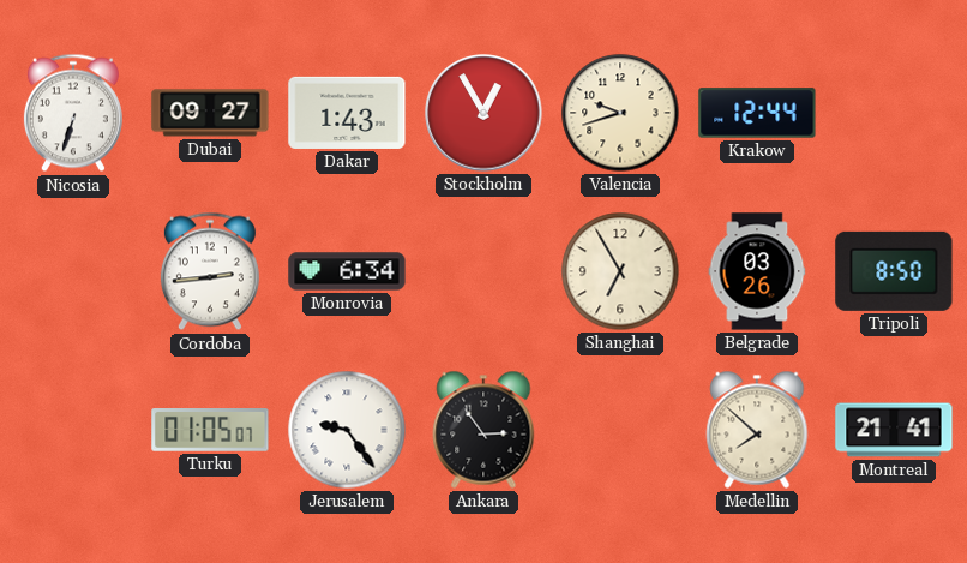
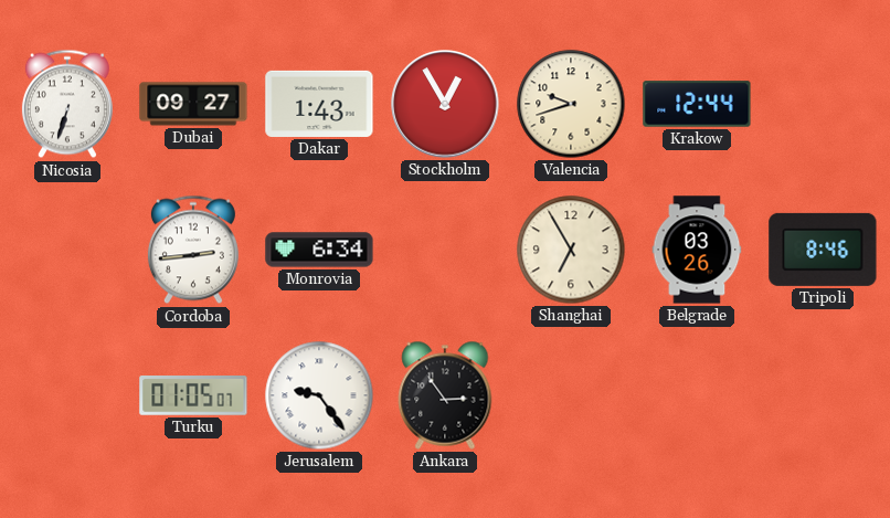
Tripoli: 8:50 -> 8:46
Medellin: 7:52 -> none
Montreal: 21:41 -> none
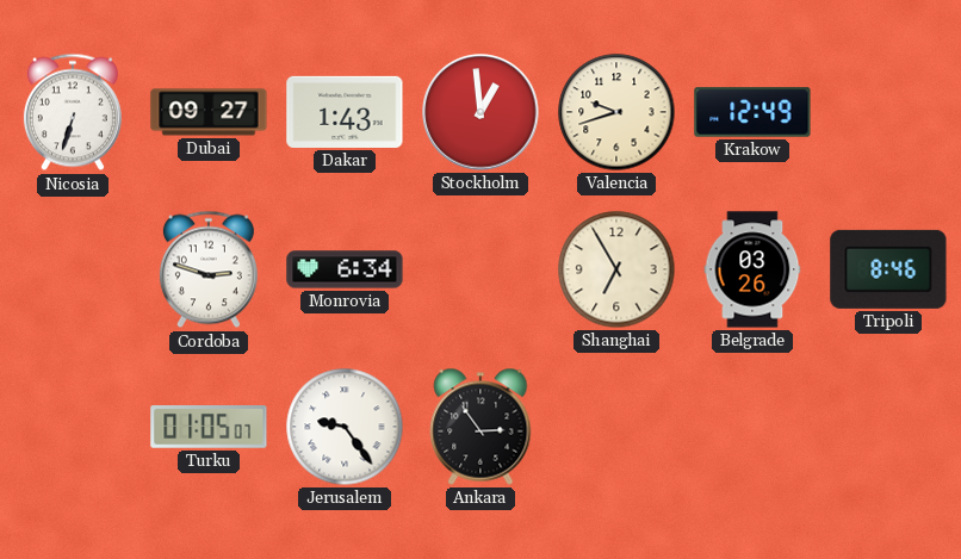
Stockholm: 12:55 -> 12:59
Krakow: 12:44 -> 12:49
Cordoba: 2:44 -> 2:48
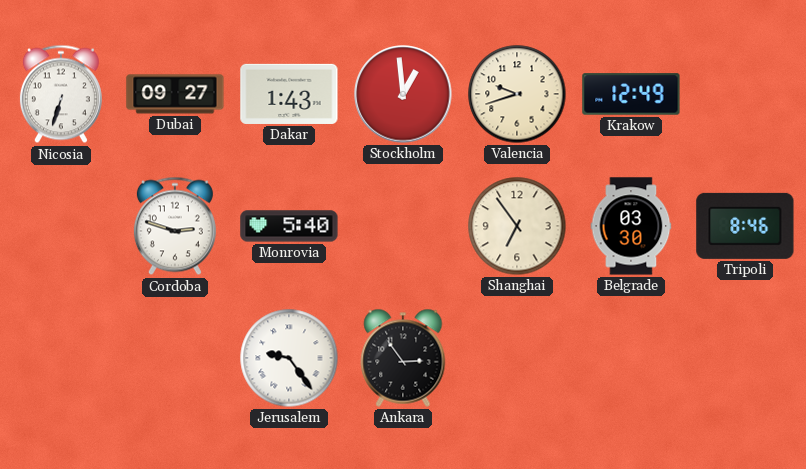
Monrovia: 6:34 -> 5:40
Shanghai: 6:55 -> 6:54
Belgrade: 03:26 -> 03:30
Turku: 01:05 -> none
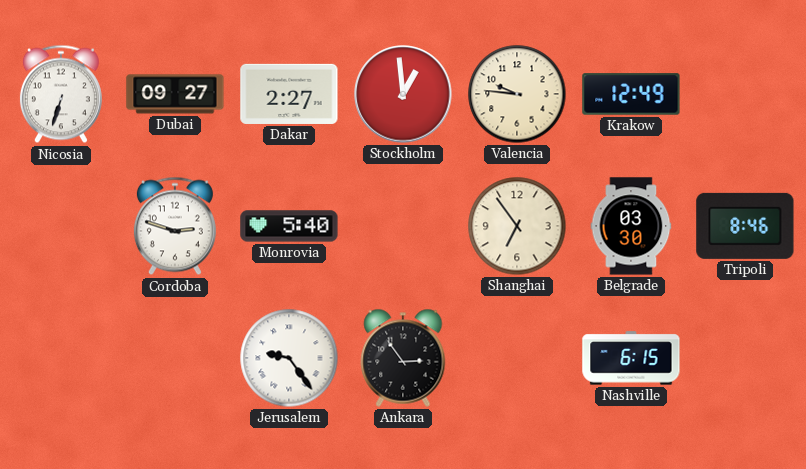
Dakar: 1:43 -> 2:27
Valencia: 9:42 -> 9:46
Nashville: none -> 6:15
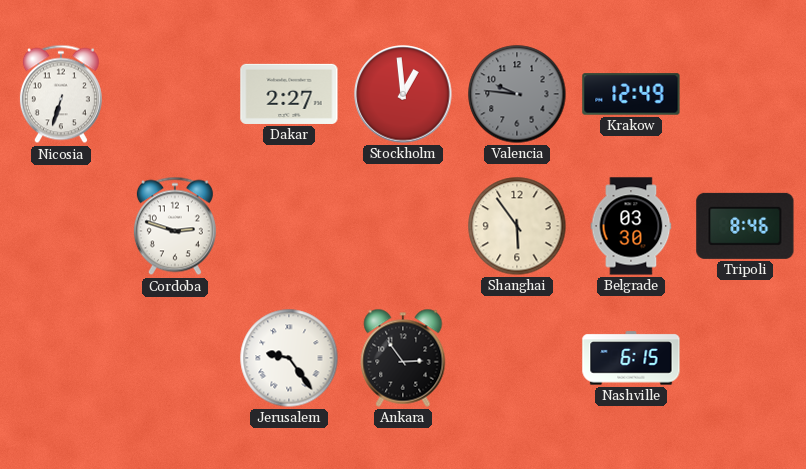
Dubai: 09:27 -> none
Valencia dial: cream -> grey
Monrovia: 5:40 -> none
Shanghai: 6:54 -> 5:54
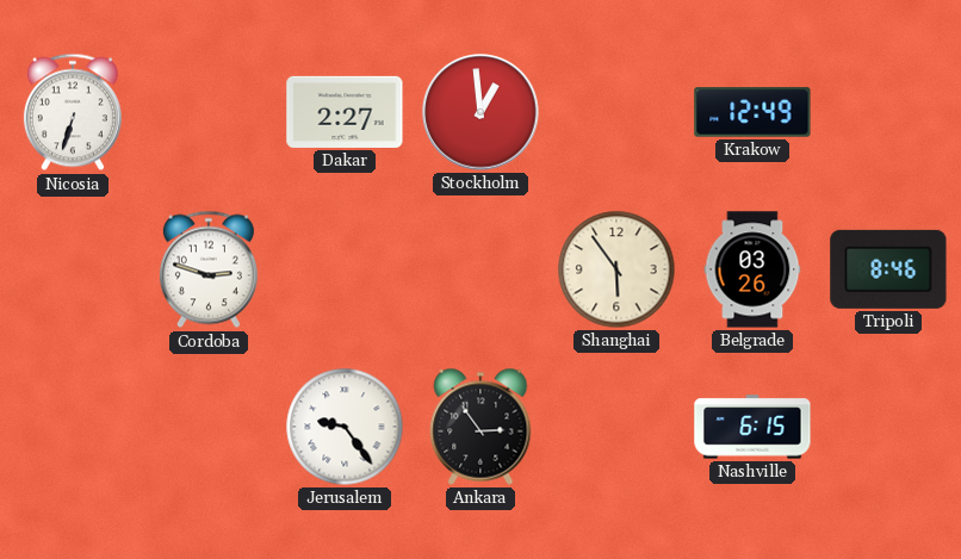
Valencia: 9:46 -> none
Belgrade: 03:30 -> 03:26
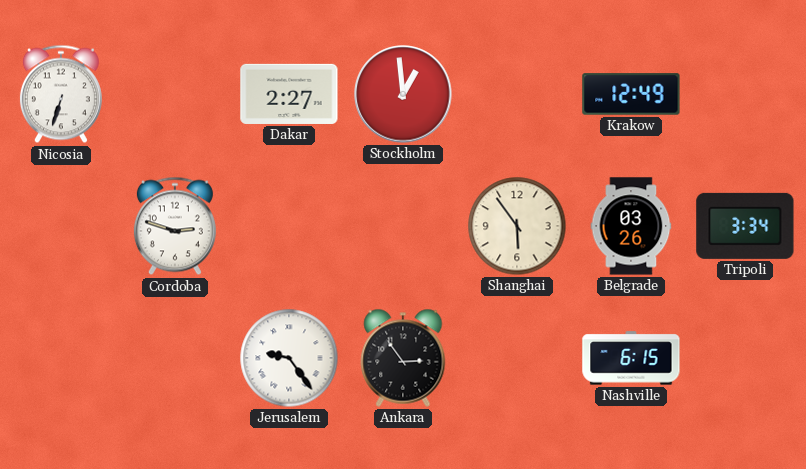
Tripoli: 8:46 -> 3:34
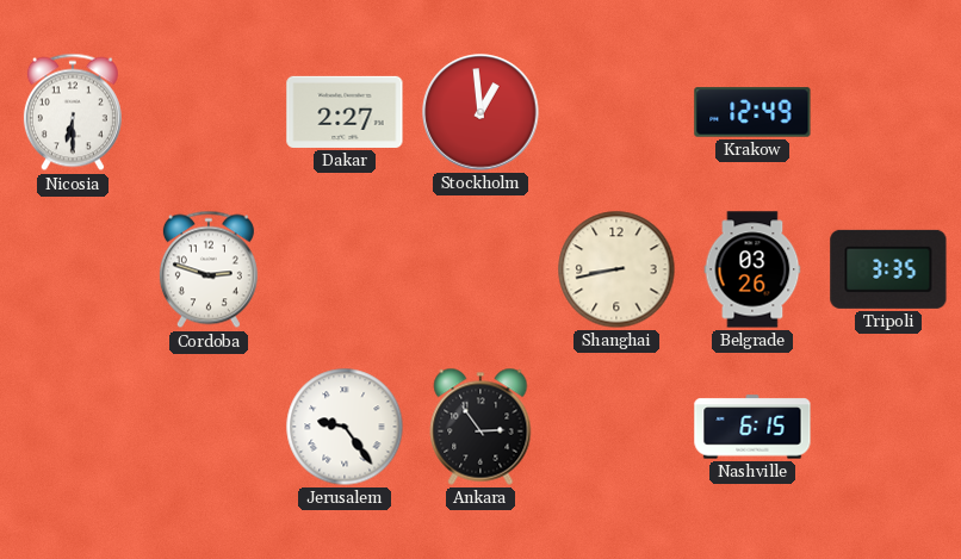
Nicosia: 6:33 -> 6:30
Shanghai: 5:54 -> 8:43
Tripoli: 3:34 -> 3:35
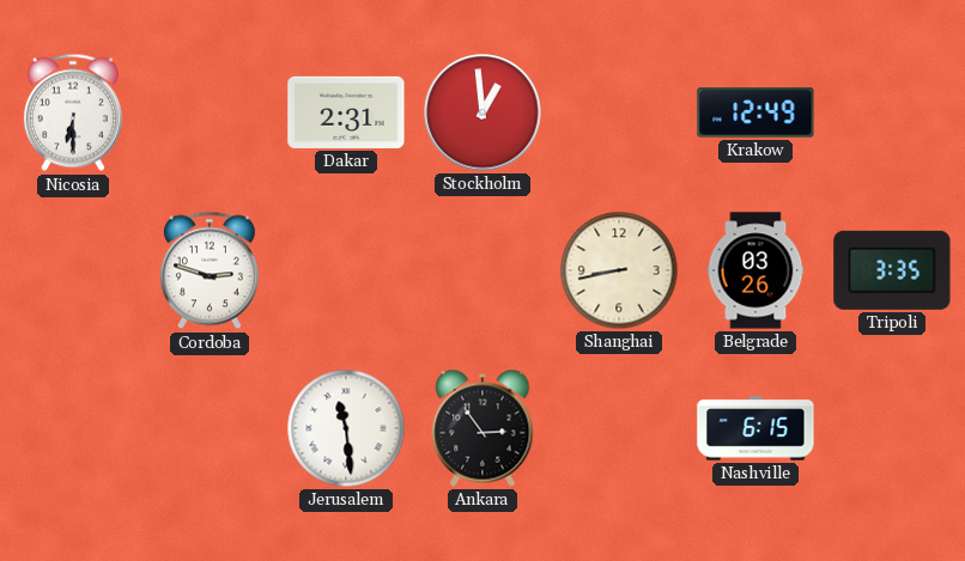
Dakar: 2:27 -> 2:31
Jerusalem: 9:24 -> 11:29
